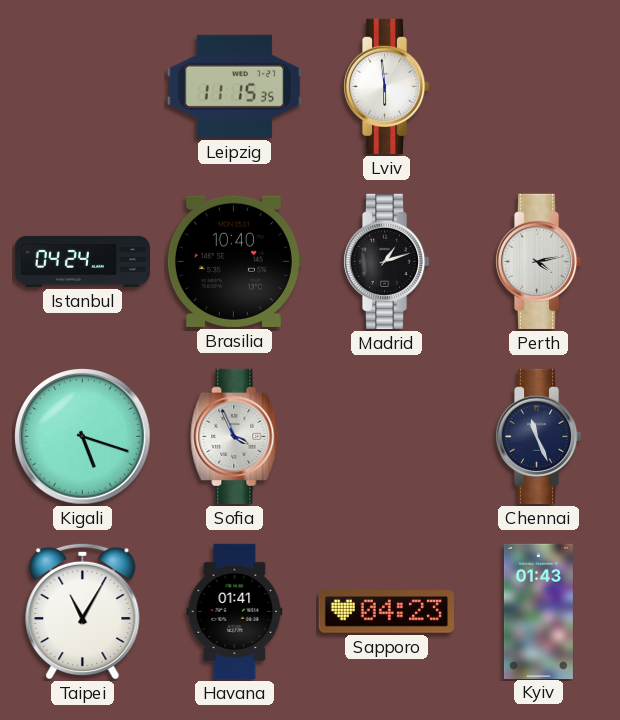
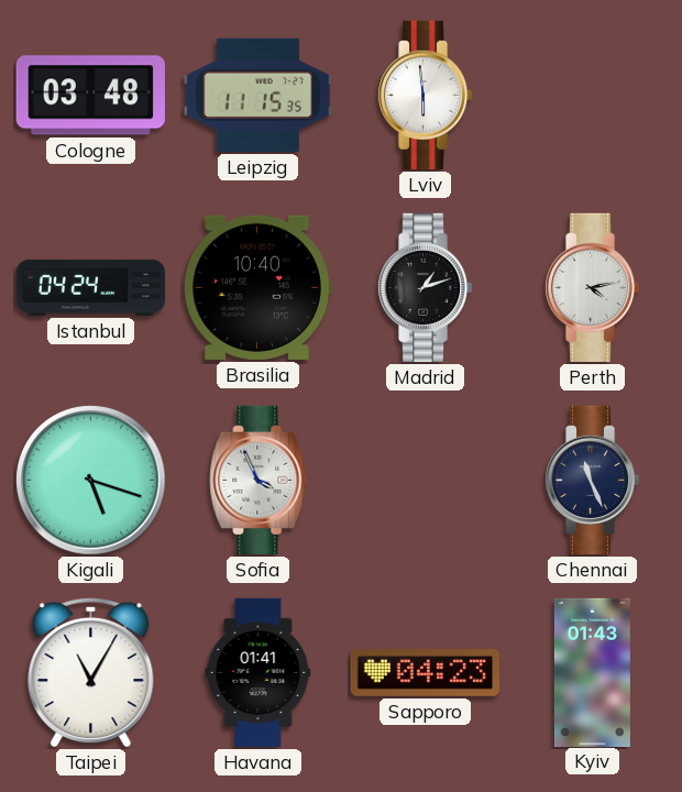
Cologne: none -> 03:48
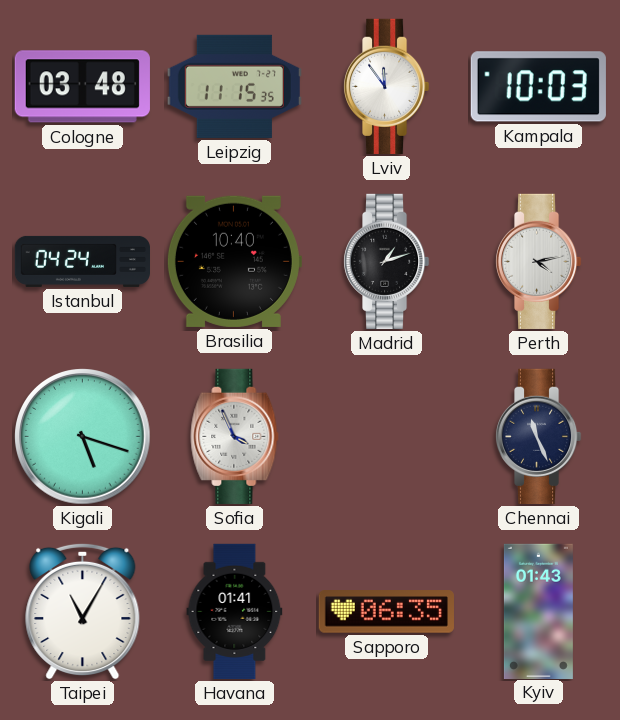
Lviv: 5:59 -> 11:54
Kampala: none -> 10:03
Sapporo: 04:23 -> 06:35
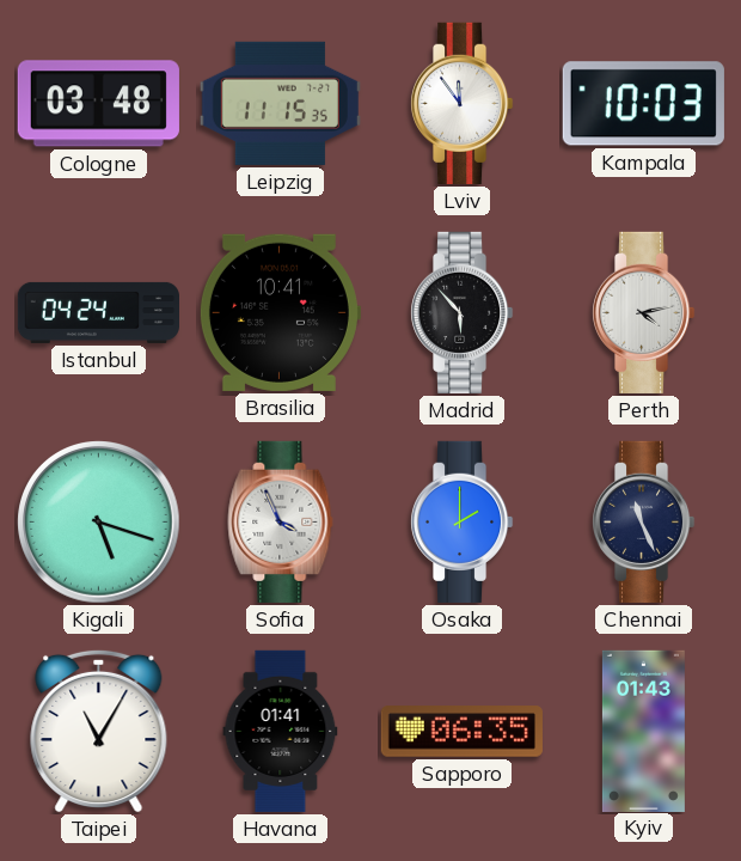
Brasilia: 10:40 -> 10:41
Madrid: 1:12 -> 5:53
Osaka: none -> 2:00
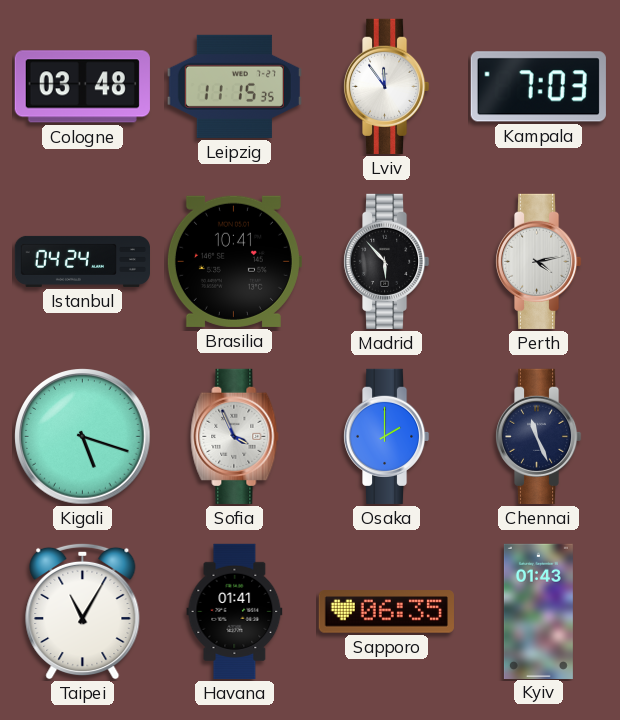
Kampala: 10:03 -> 7:03
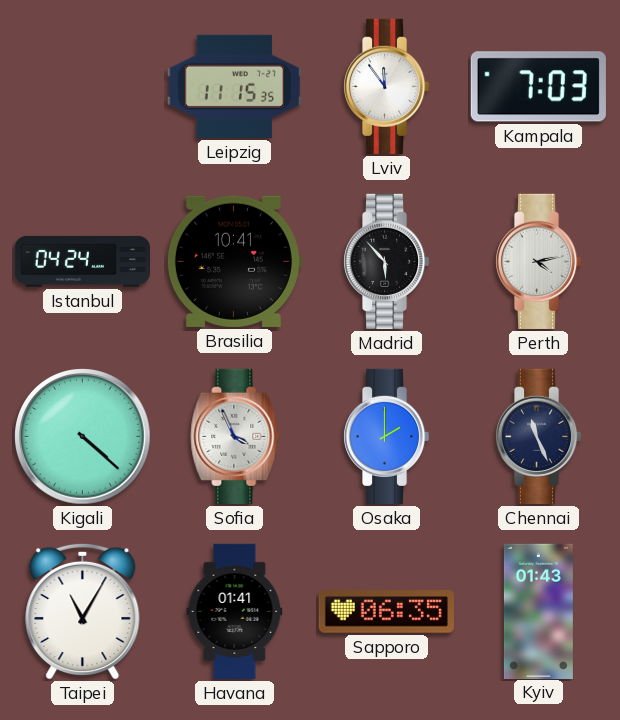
Cologne: 03:48 -> none
Kigali: 5:18 -> 4:22
